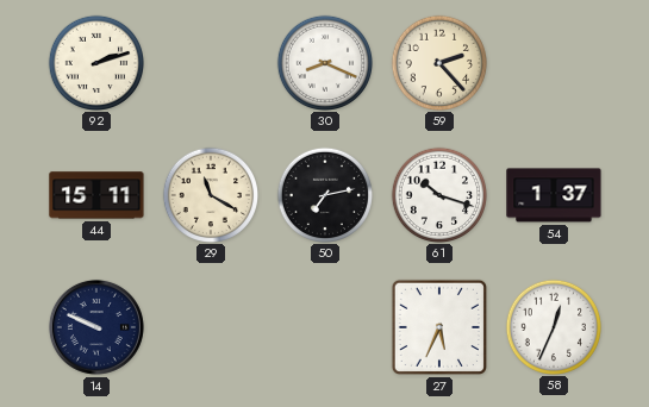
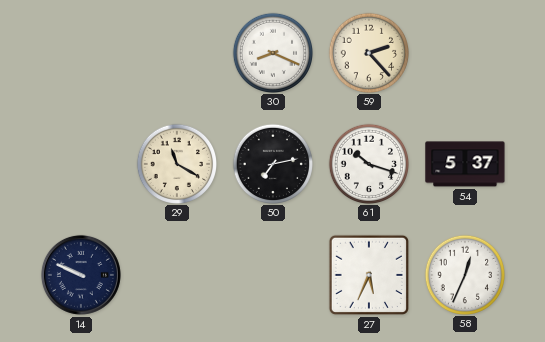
92: 2:12 -> none
44: 15:11 -> none
54: 1:37 -> 5:37
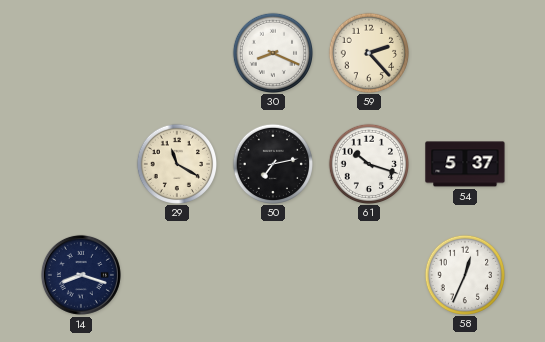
14: 9:49 -> 8:18
27: 5:34 -> none
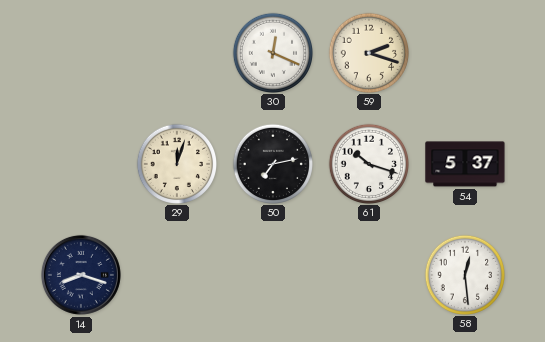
30: 8:19 -> 12:19
59: 2:23 -> 2:18
29: 11:20 -> 12:03
58: 12:34 -> 12:29
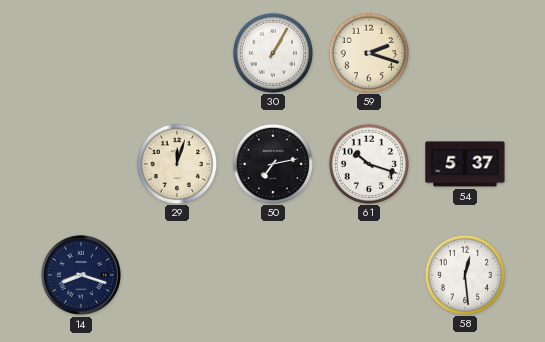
30: 12:19 -> 1:05
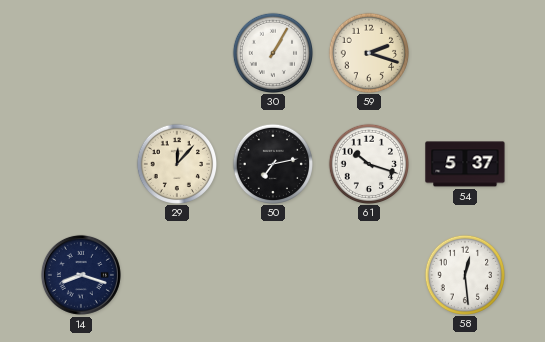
29: 12:03 -> 12:07
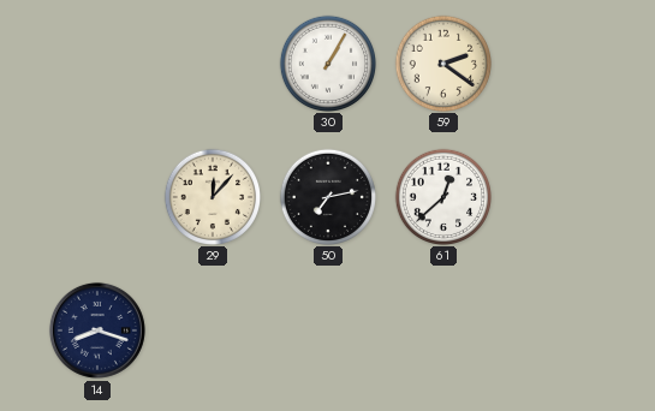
59: 2:18 -> 2:21
61: 10:18 -> 12:38
54: 5:37 -> none
58: 12:29 -> none
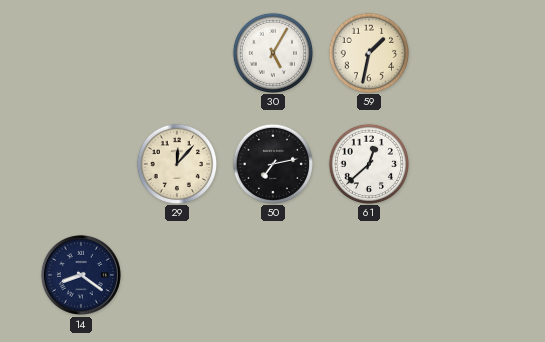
30: 1:05 -> 5:05
59: 2:21 -> 1:32
14: 8:18 -> 8:21
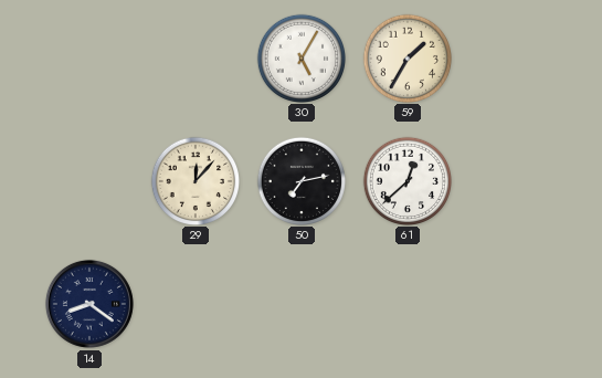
59: 1:32 -> 1:35
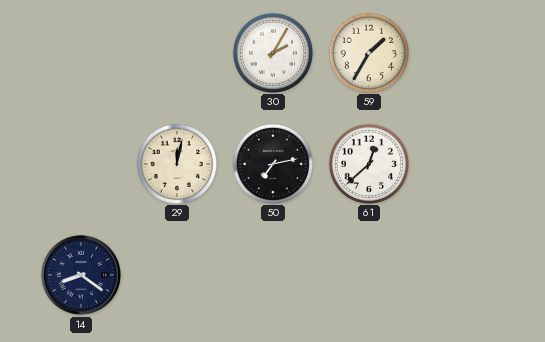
30: 5:05 -> 2:05
29: 12:07 -> 12:02
